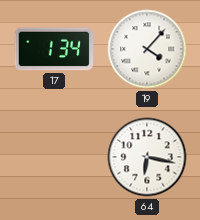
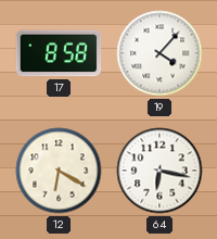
17: 1:34 -> 8:58
12: none -> 6:20
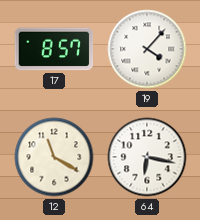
17: 8:58 -> 8:57
12: 6:20 -> 11:20
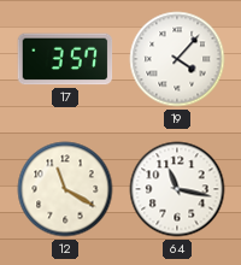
17: 8:57 -> 3:57
64: 6:17 -> 11:17
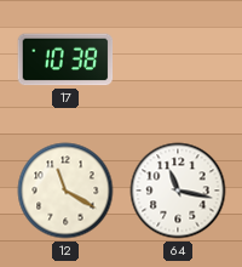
17: 3:57 -> 10:38
19: 4:07 -> none
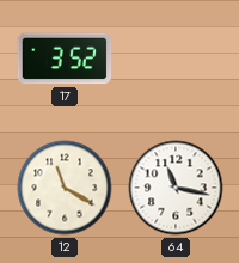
17: 10:38 -> 3:52
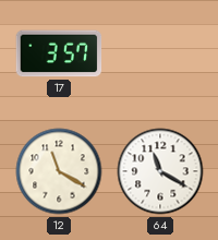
17: 3:52 -> 3:57
64: 11:17 -> 11:20
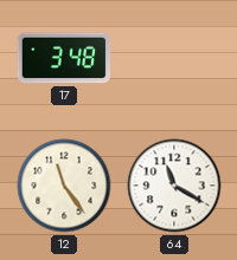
17: 3:57 -> 3:48
12: 11:20 -> 11:24
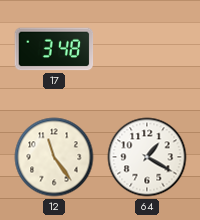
64: 11:20 -> 1:20
